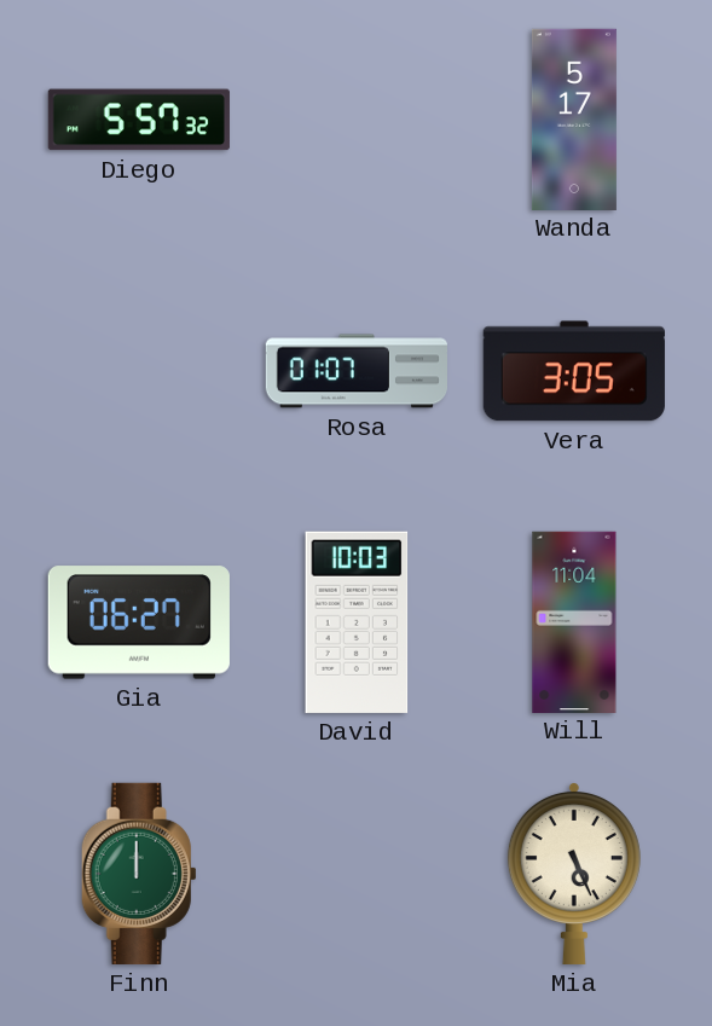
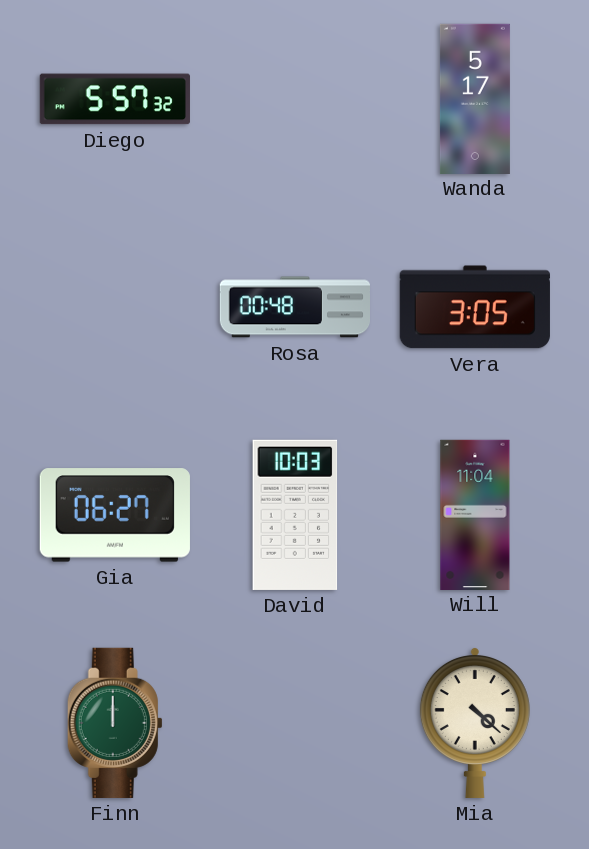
Rosa: 01:07 -> 00:48
Mia: 5:26 -> 4:22
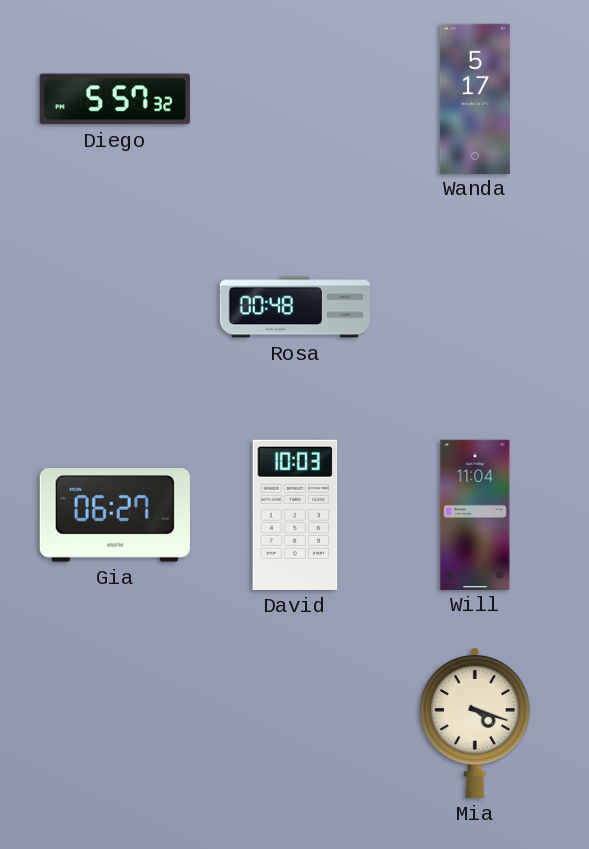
Vera: 3:05 -> none
Finn: 12:00 -> none
Mia: 4:22 -> 4:18
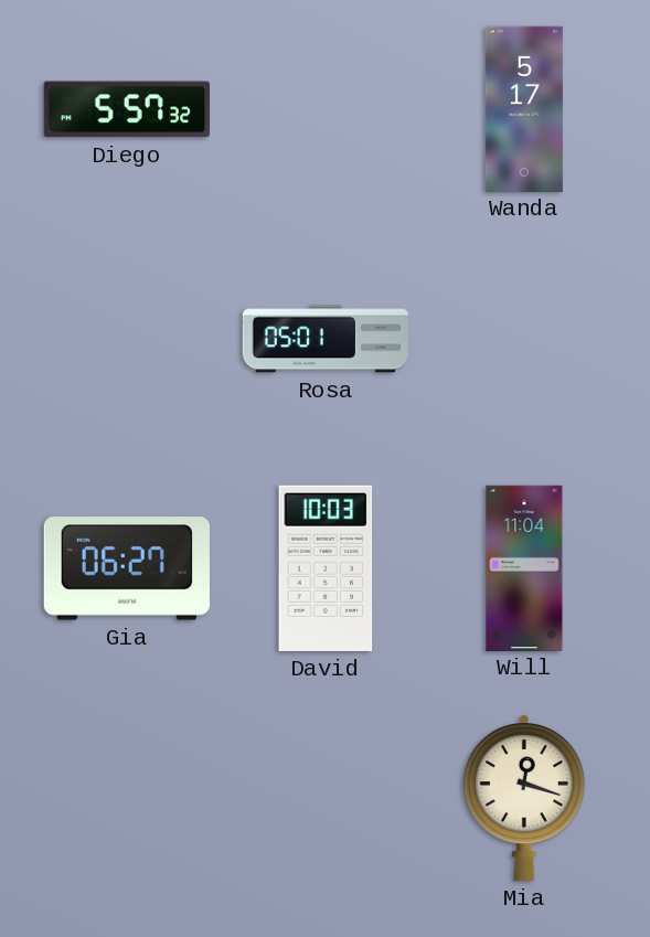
Rosa: 00:48 -> 05:01
Mia: 4:18 -> 12:18
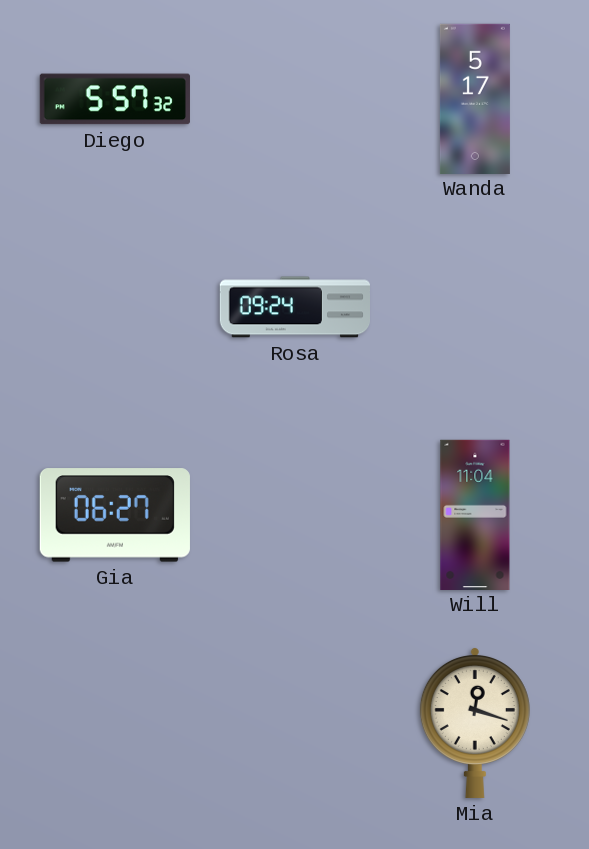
Rosa: 05:01 -> 09:24
David: 10:03 -> none
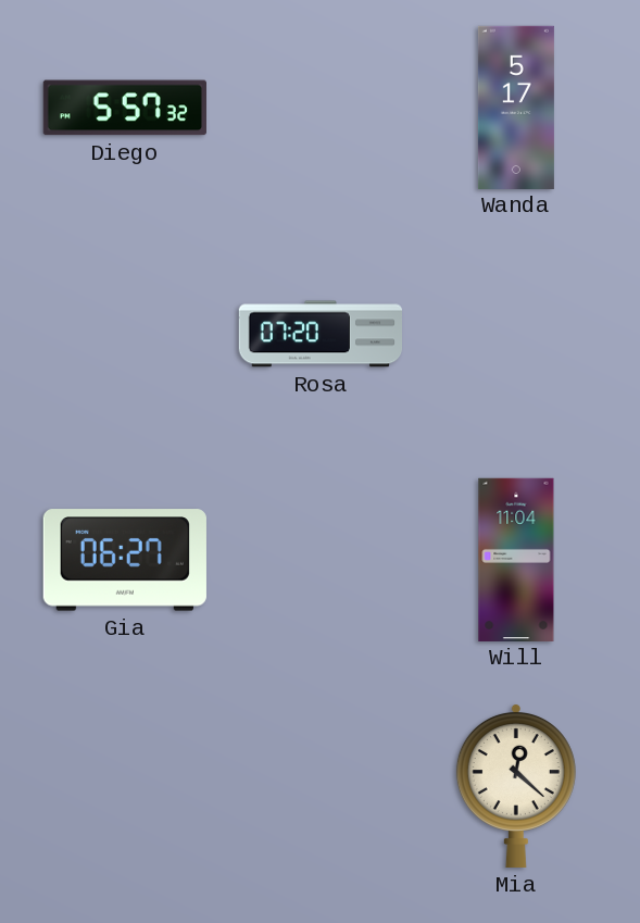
Rosa: 09:24 -> 07:20
Mia: 12:18 -> 12:22
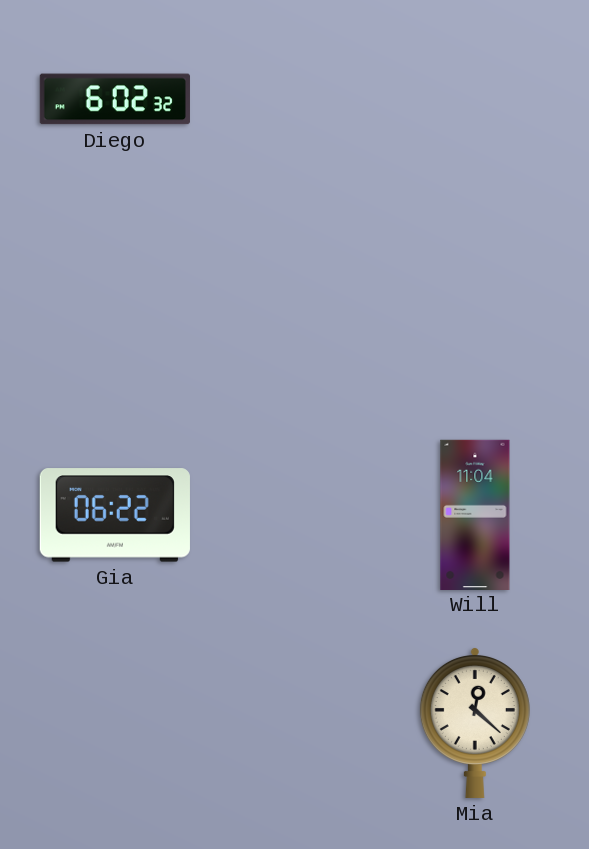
Diego: 5:57 -> 6:02
Wanda: 5:17 -> none
Rosa: 07:20 -> none
Gia: 06:27 -> 06:22
